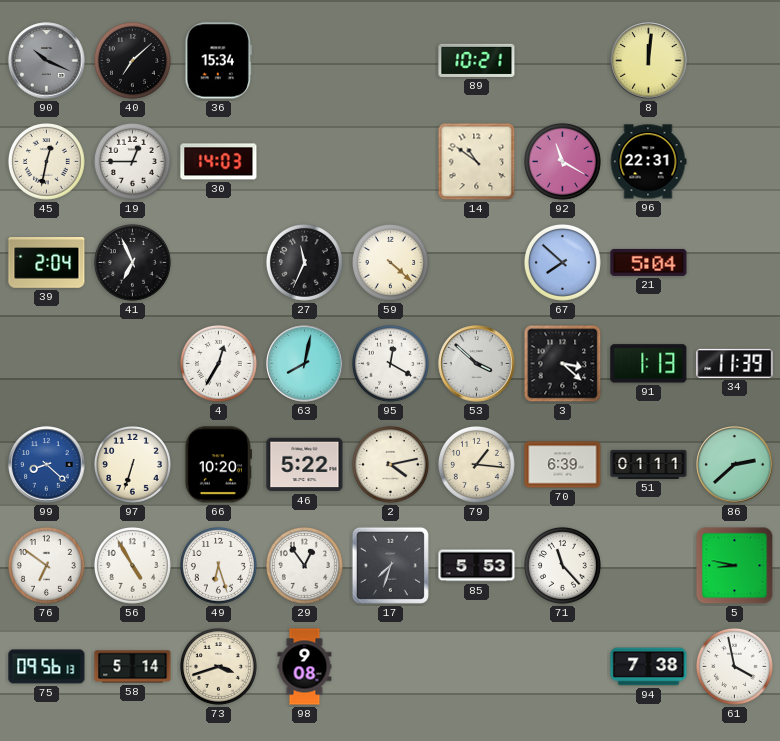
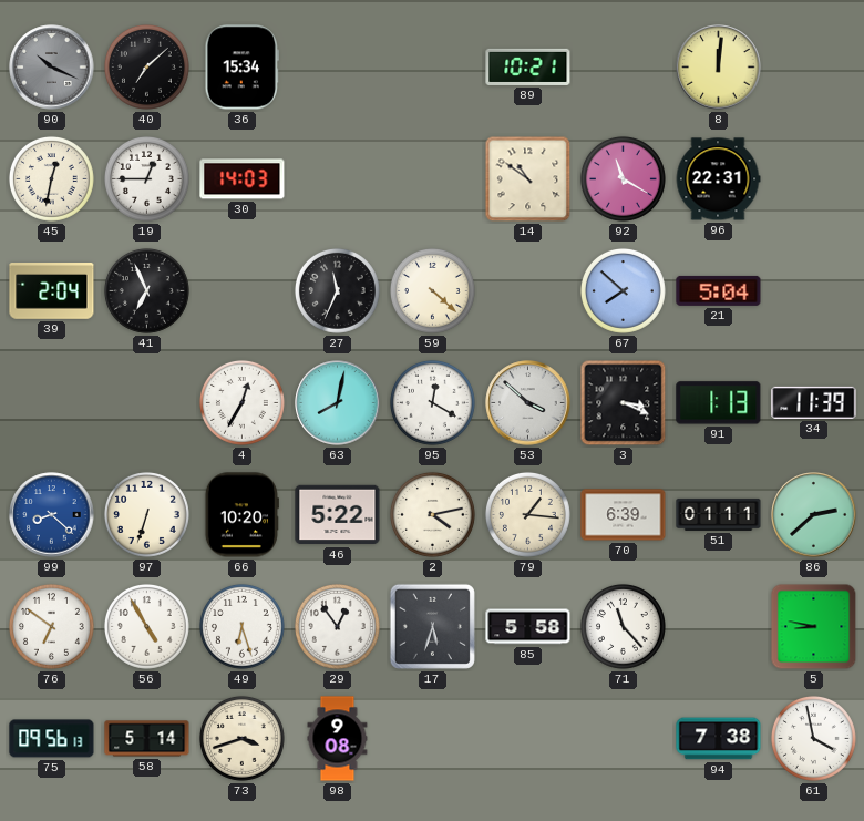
3: 3:22 -> 3:19
17: 7:33 -> 5:33
85: 5:53 -> 5:58
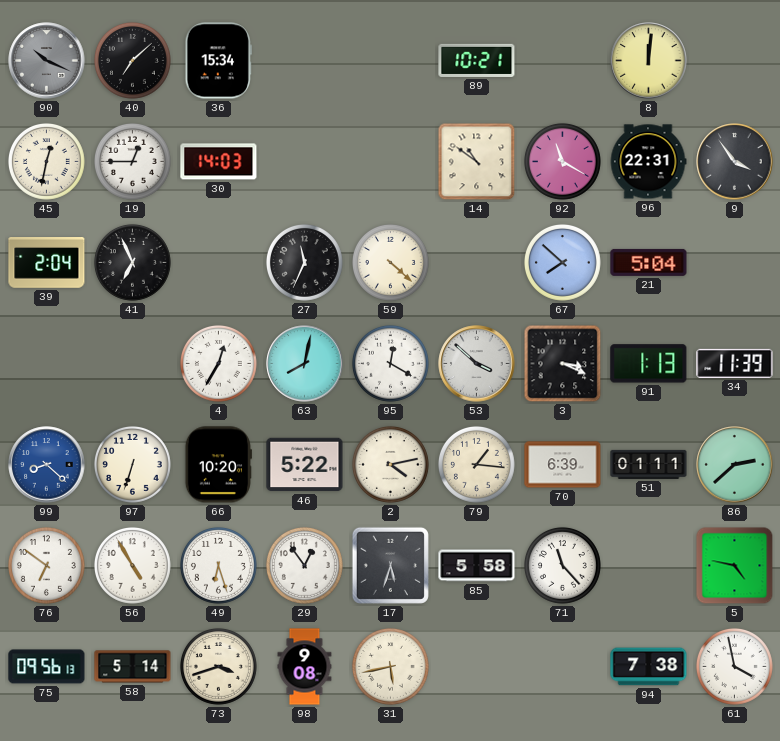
9: none -> 3:54
5: 8:47 -> 4:47
31: none -> 5:43
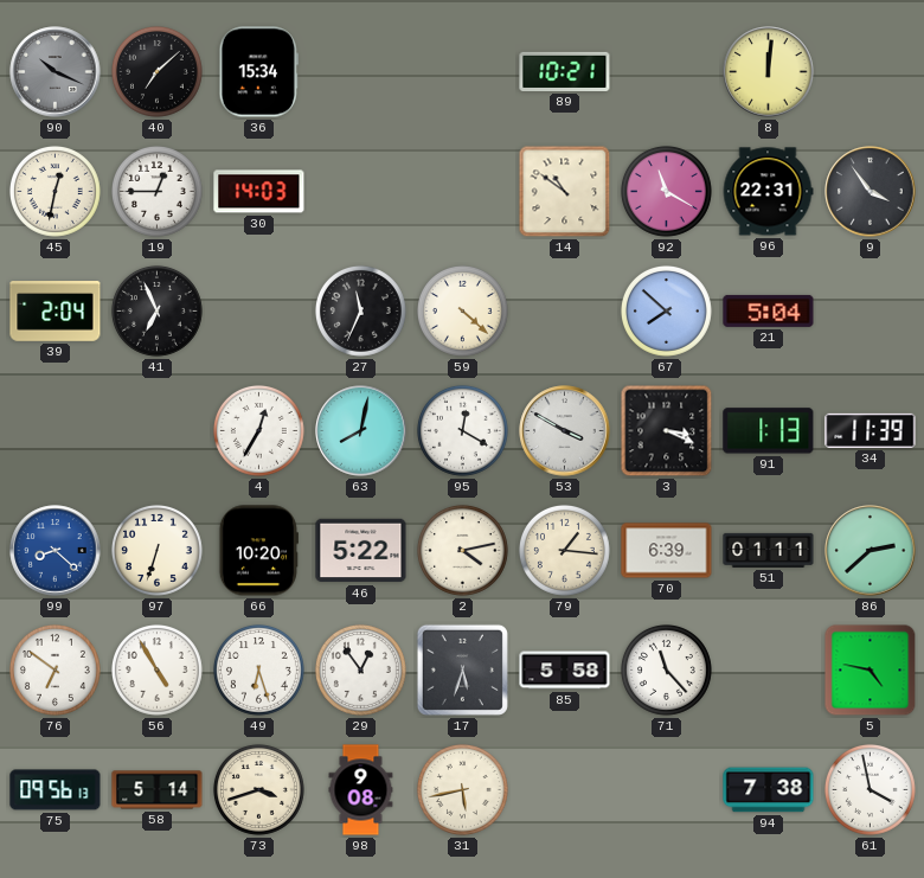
53: 3:52 -> 3:50
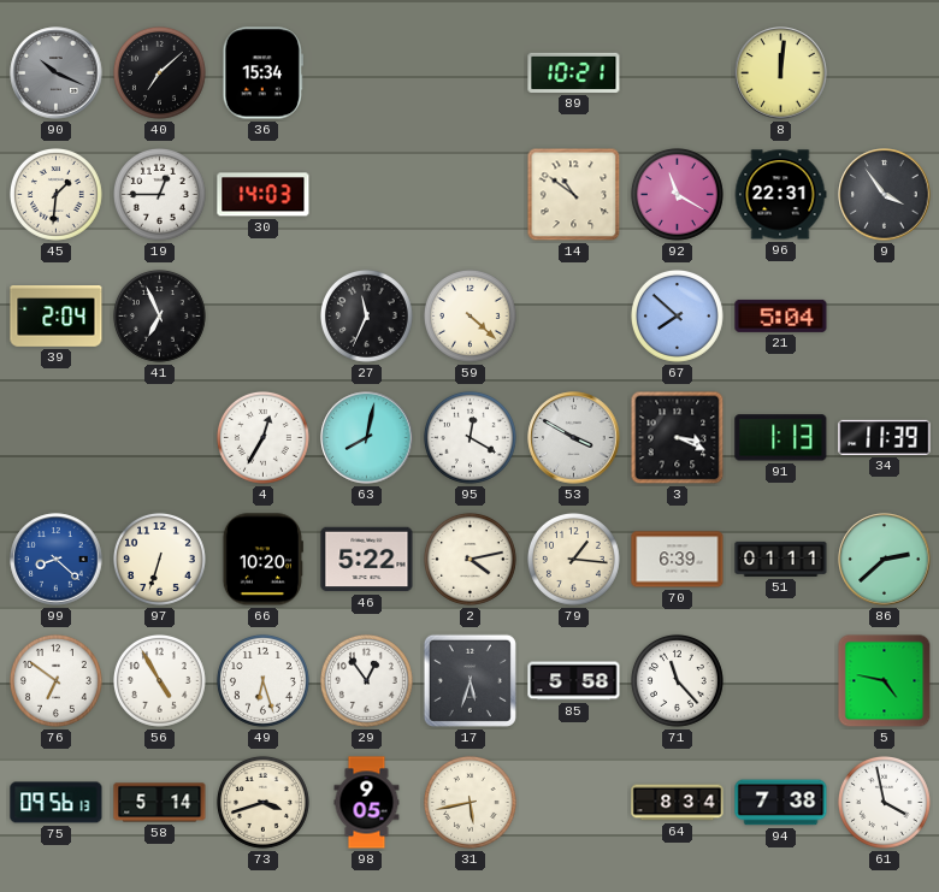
45: 12:32 -> 1:31
98: 9:08 -> 9:05
64: none -> 8:34
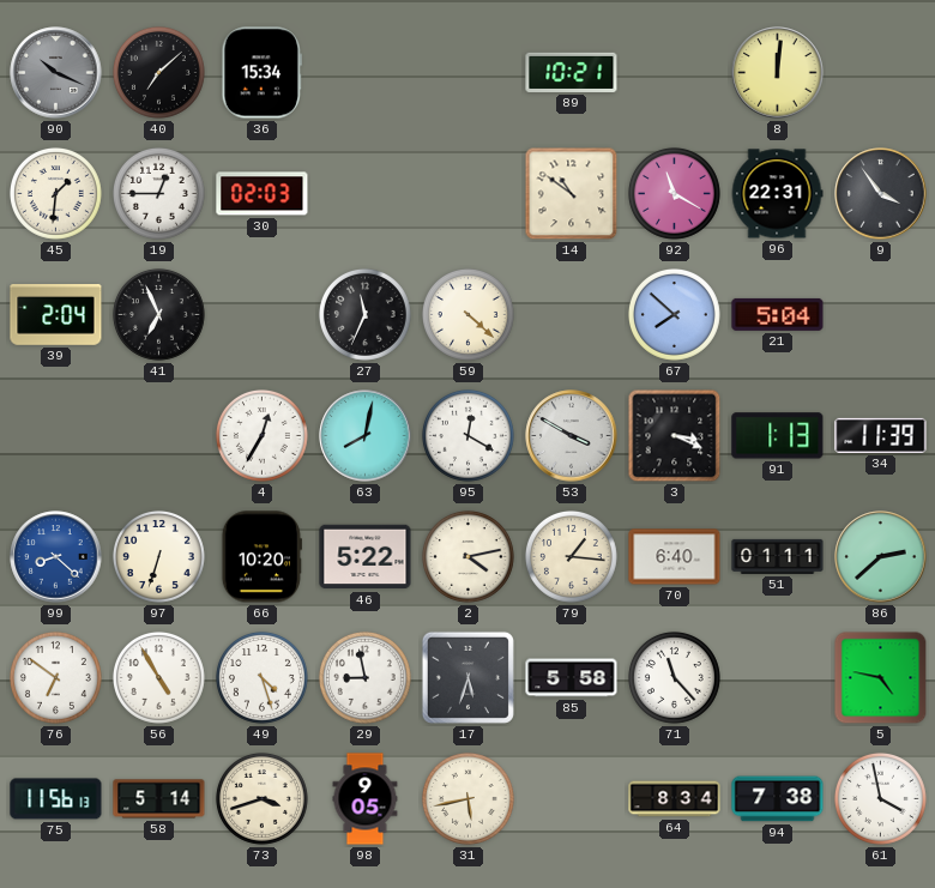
30: 14:03 -> 02:03
70: 6:39 -> 6:40
49: 6:27 -> 4:27
29: 12:54 -> 8:58
75: 09:56 -> 11:56
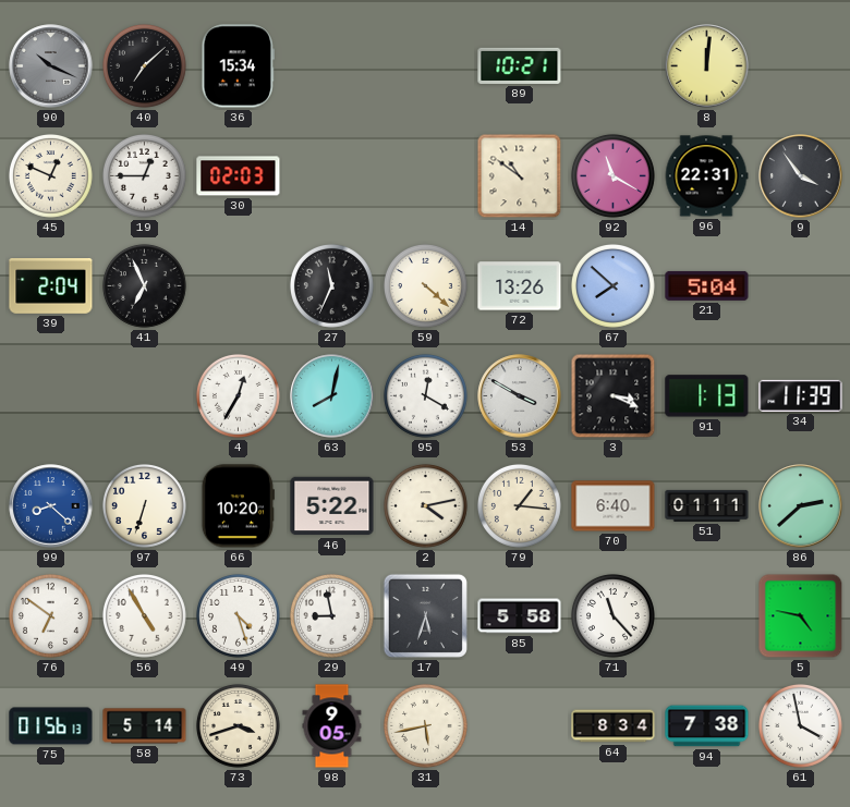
45: 1:31 -> 12:49
72: none -> 13:26
75: 11:56 -> 01:56
